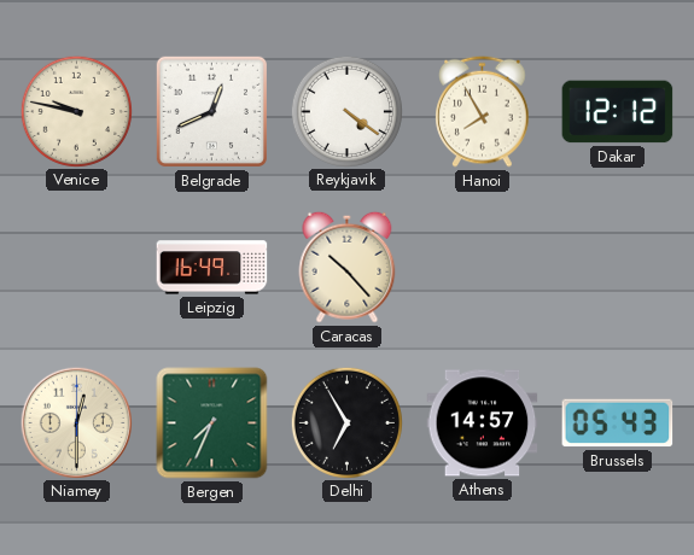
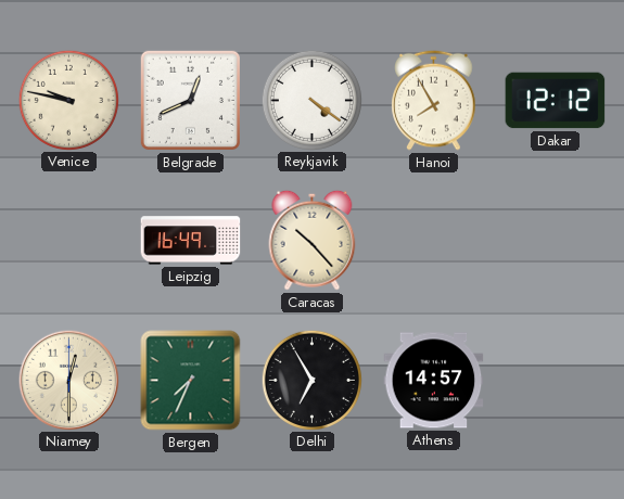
Brussels: 05:43 -> none
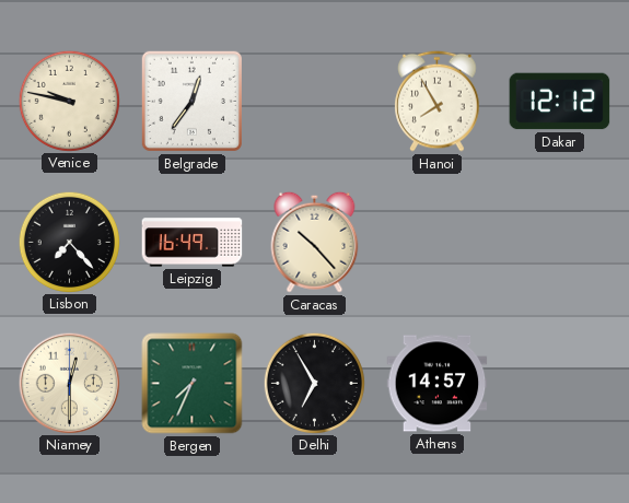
Belgrade: 12:41 -> 12:36
Reykjavik: 4:21 -> none
Lisbon: none -> 7:23
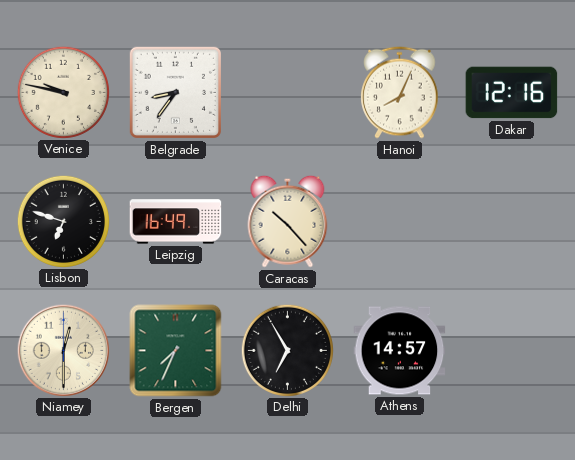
Belgrade: 12:36 -> 8:36
Hanoi: 7:55 -> 8:04
Dakar: 12:12 -> 12:16
Lisbon: 7:23 -> 6:48
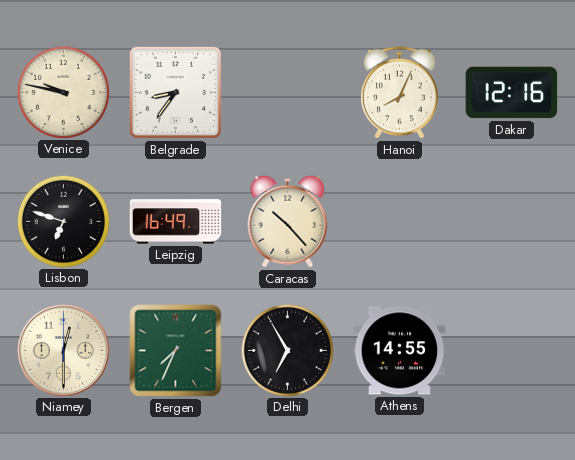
Athens: 14:57 -> 14:55
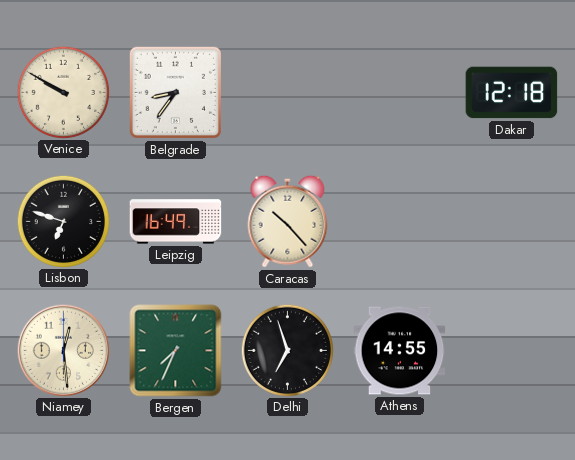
Venice: 9:47 -> 9:50
Hanoi: 8:04 -> none
Dakar: 12:16 -> 12:18
Niamey: 12:30 -> 12:29
Delhi: 6:55 -> 6:57
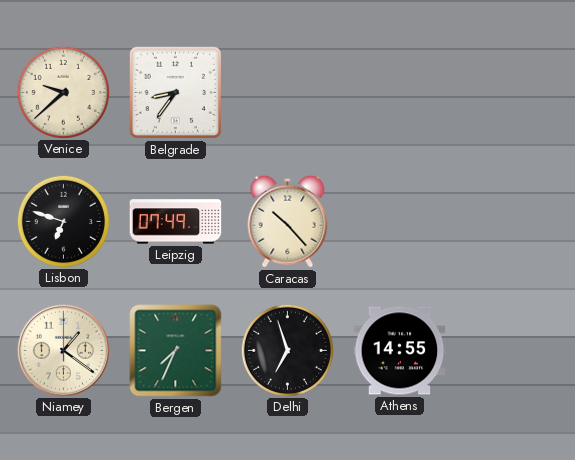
Venice: 9:50 -> 9:38
Dakar: 12:18 -> none
Leipzig: 16:49 -> 07:49
Niamey: 12:29 -> 1:21
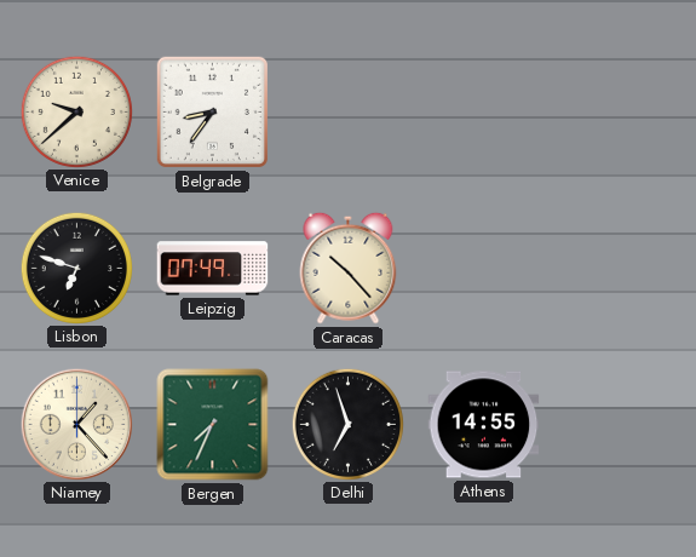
Niamey: 1:21 -> 1:23
